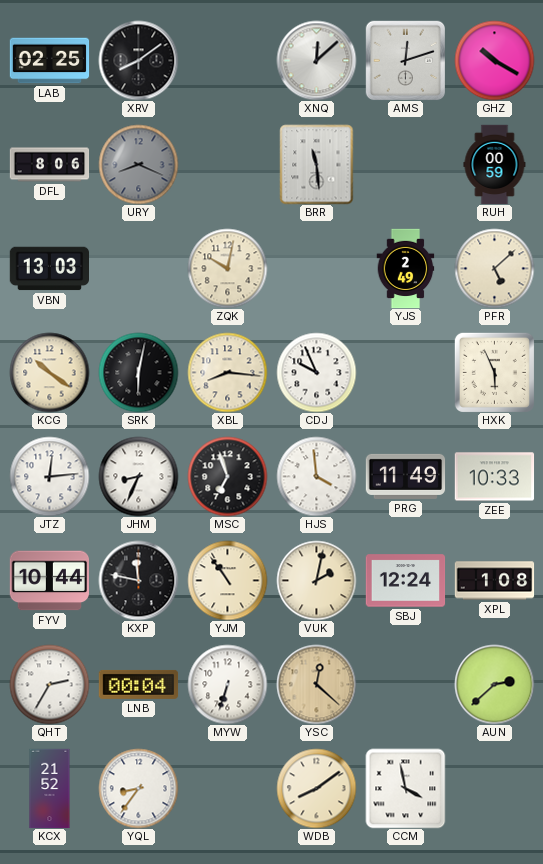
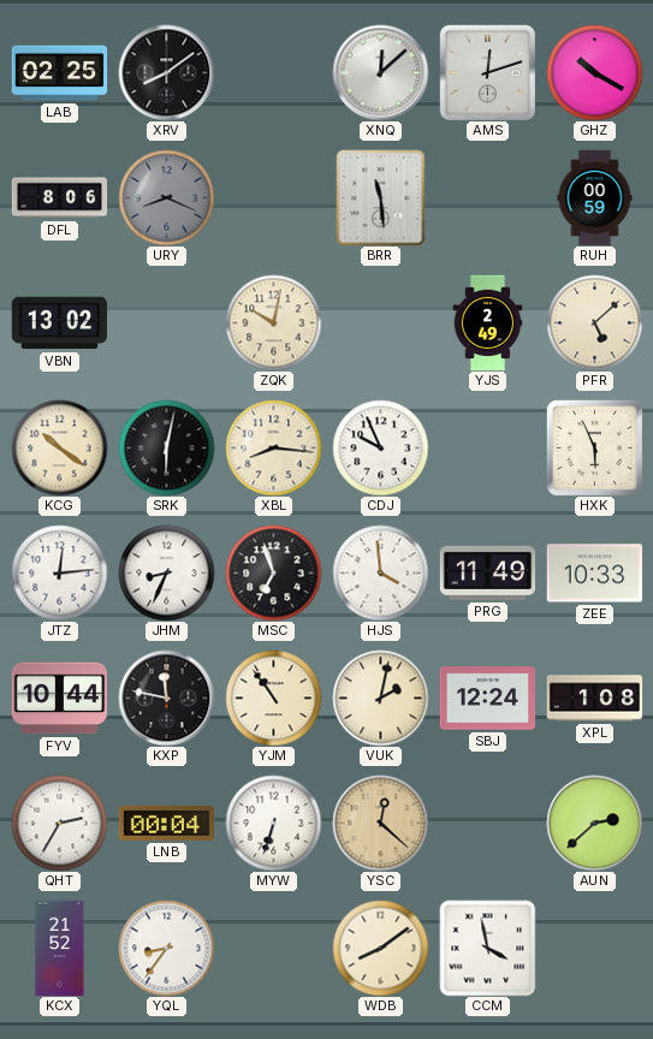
VBN: 13:03 -> 13:02
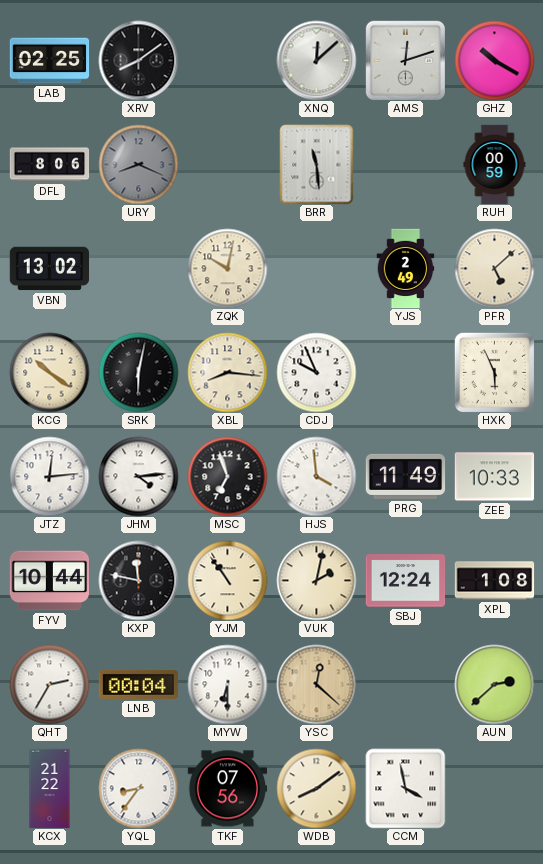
JHM: 8:34 -> 4:14
MYW: 6:33 -> 6:30
KCX: 21:52 -> 21:22
TKF: none -> 07:56
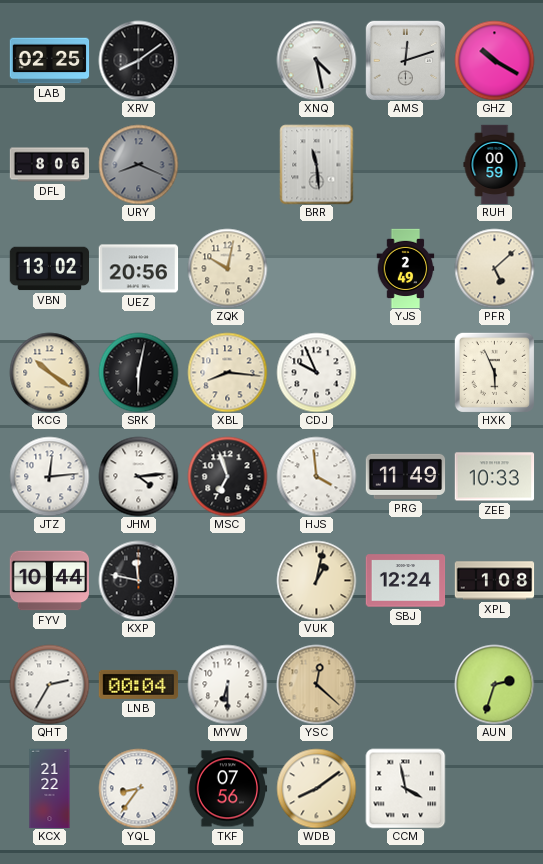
XNQ: 12:08 -> 4:28
UEZ: none -> 20:56
YJM: 10:54 -> none
VUK: 2:02 -> 1:02
AUN: 2:38 -> 2:33
